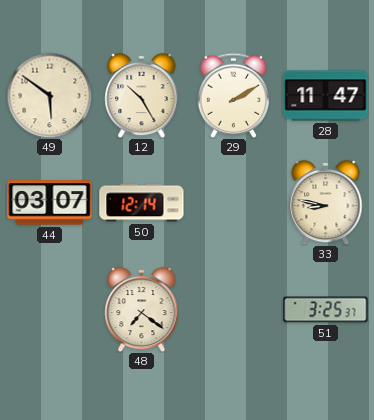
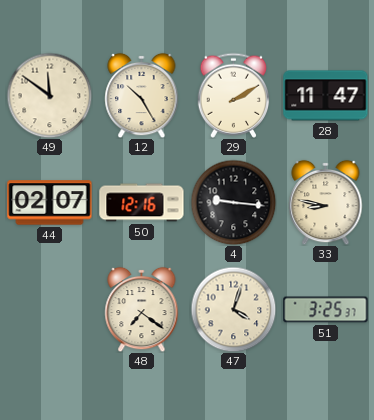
49: 5:51 -> 11:51
44: 03:07 -> 02:07
50: 12:14 -> 12:16
4: none -> 9:16
47: none -> 4:03
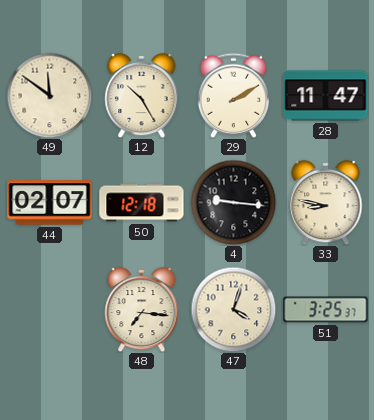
50: 12:16 -> 12:18
48: 7:21 -> 7:16
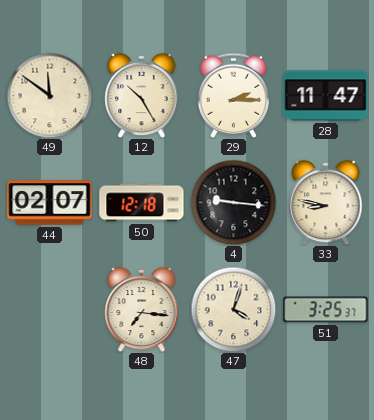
29: 2:10 -> 2:15
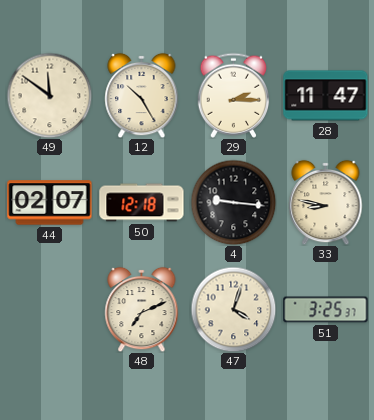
48: 7:16 -> 7:11
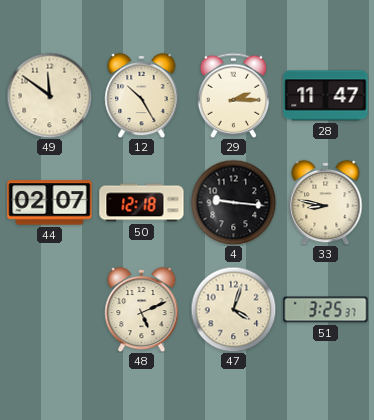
48: 7:11 -> 5:11
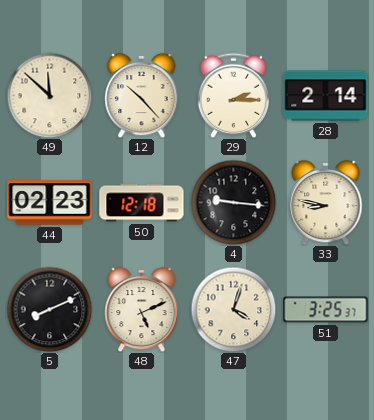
49: 11:51 -> 11:52
12: 10:25 -> 10:23
28: 11:47 -> 2:14
44: 02:07 -> 02:23
5: none -> 8:11
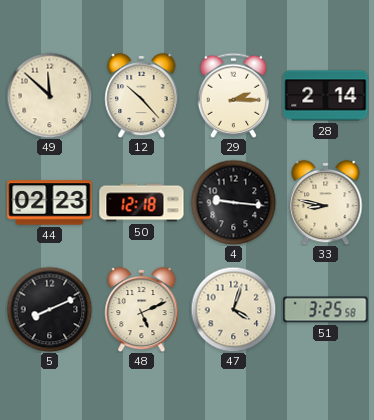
51: 3:25:37 -> 3:25:58
